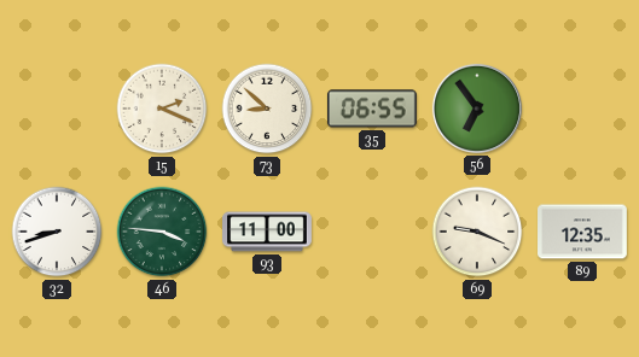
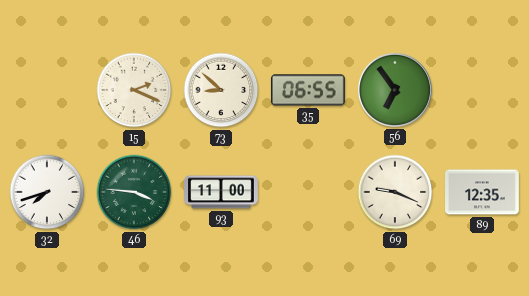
32: 8:42 -> 7:42
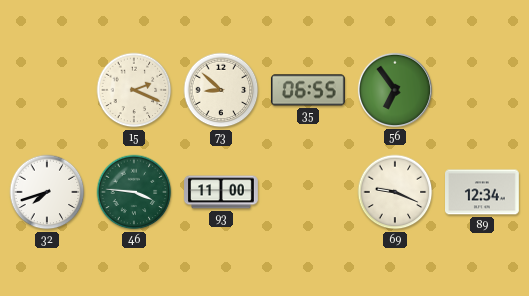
89: 12:35 -> 12:34
